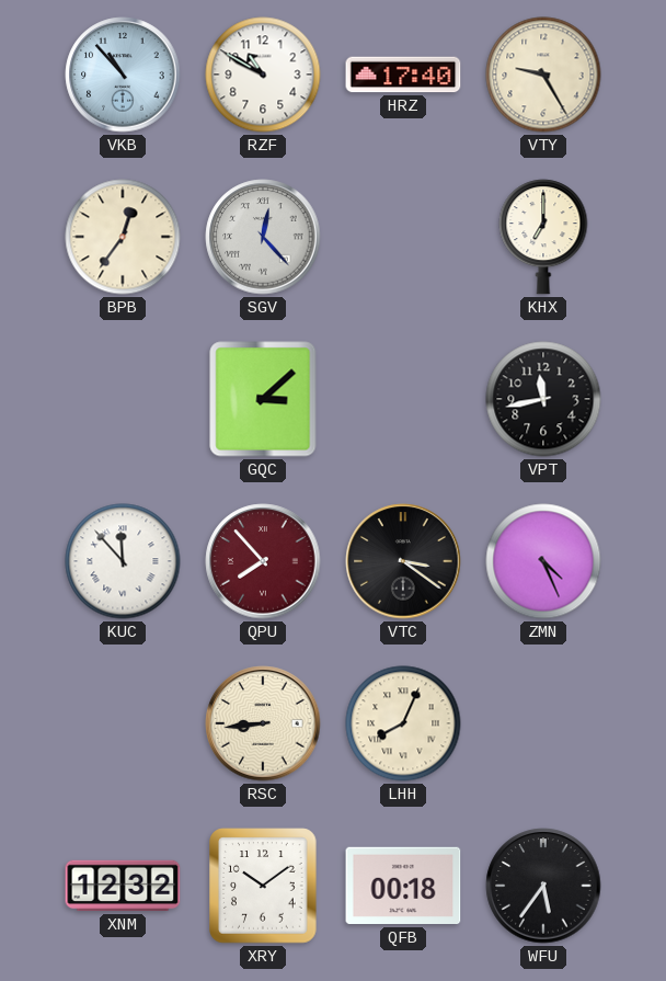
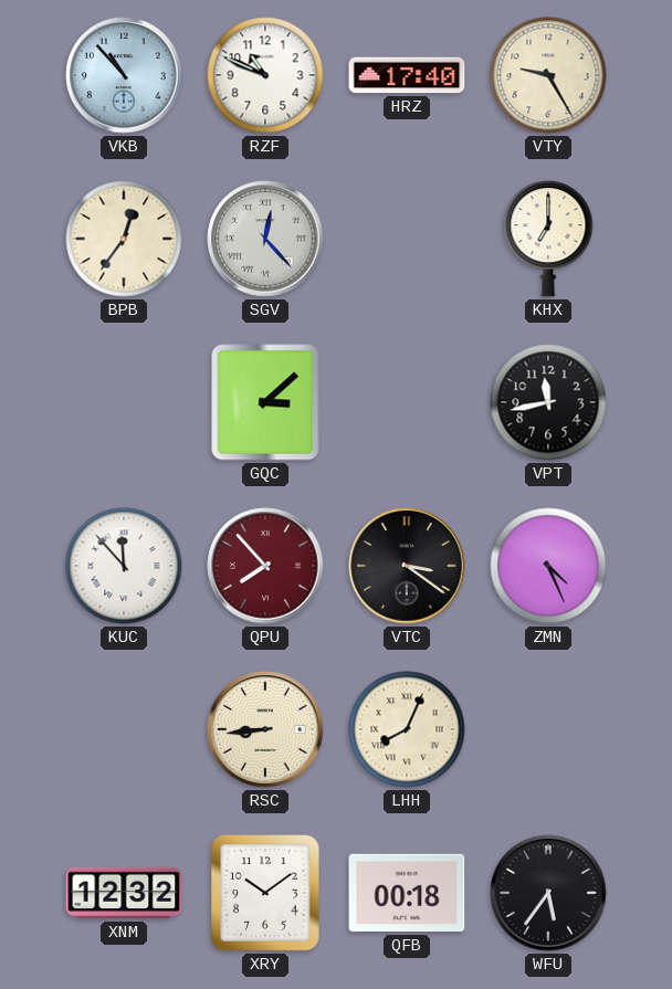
RZF: 10:50 -> 10:49
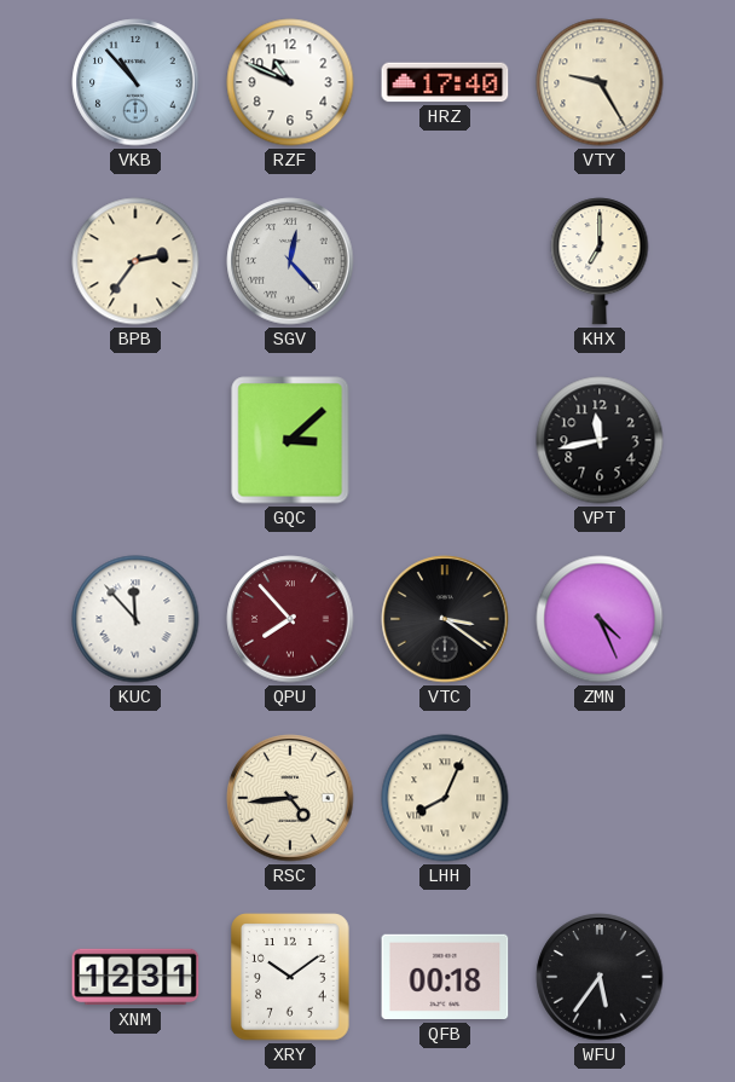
BPB: 12:36 -> 2:36
RSC: 8:44 -> 4:44
XNM: 12:32 -> 12:31
